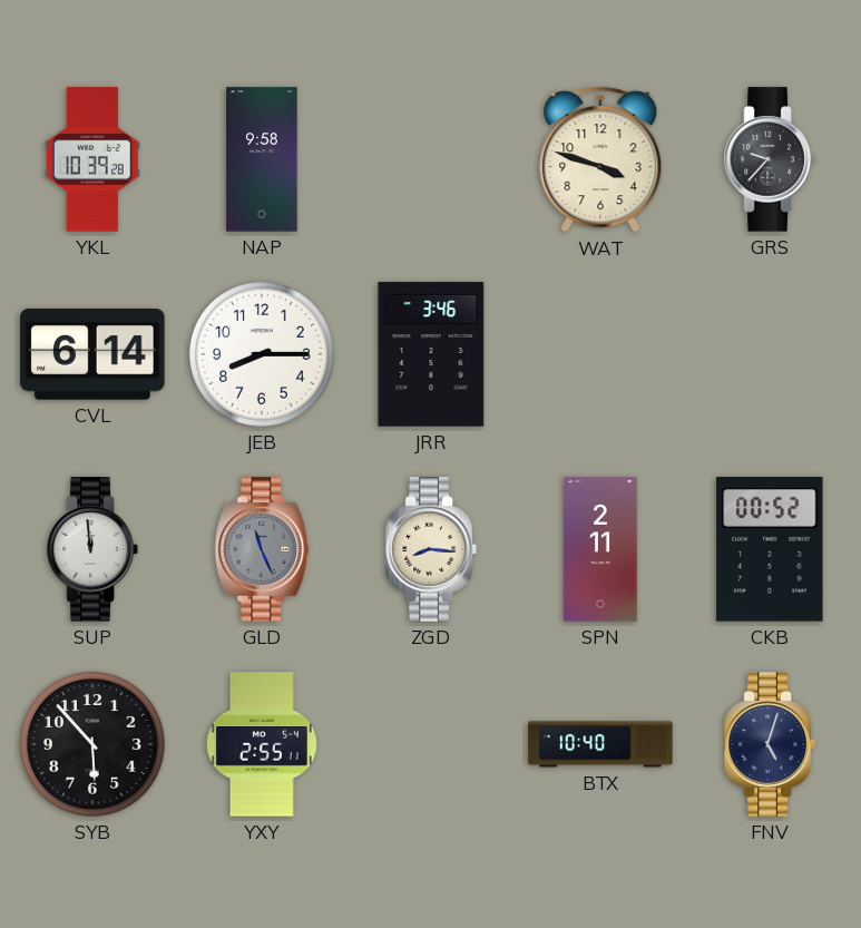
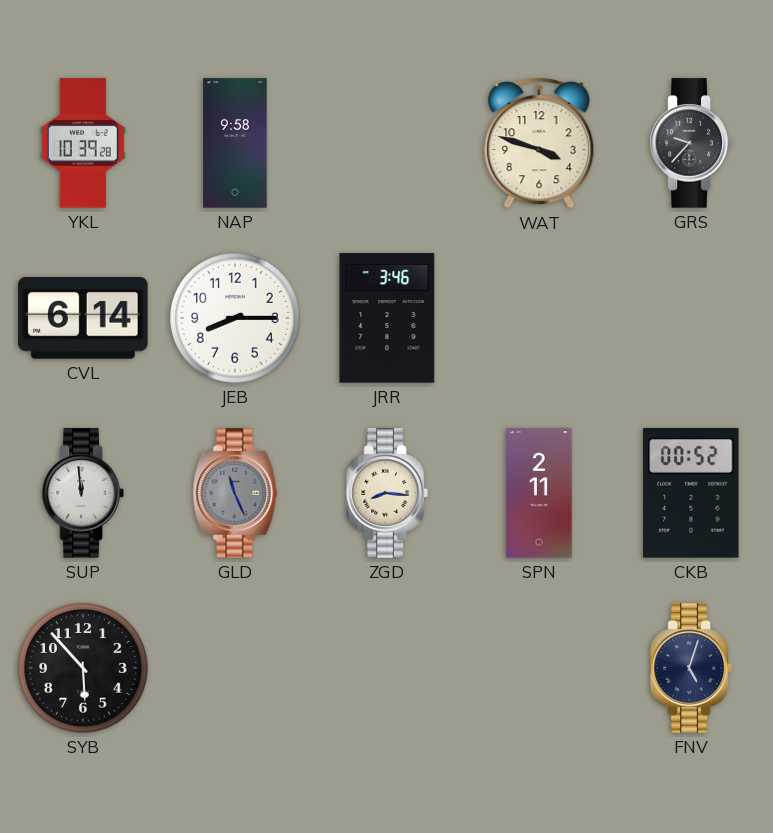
YXY: 2:55 -> none
BTX: 10:40 -> none
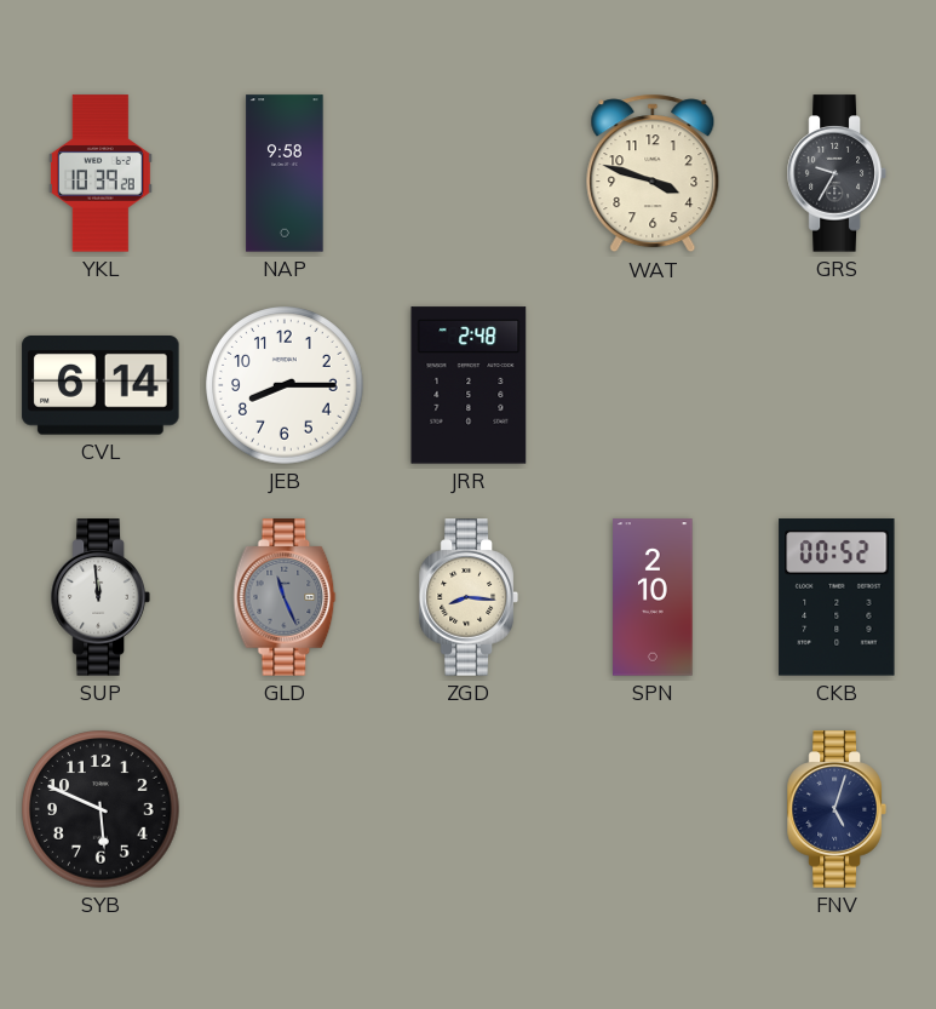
GRS: 9:37 -> 9:35
JRR: 3:46 -> 2:48
SPN: 2:11 -> 2:10
SYB: 5:53 -> 5:49
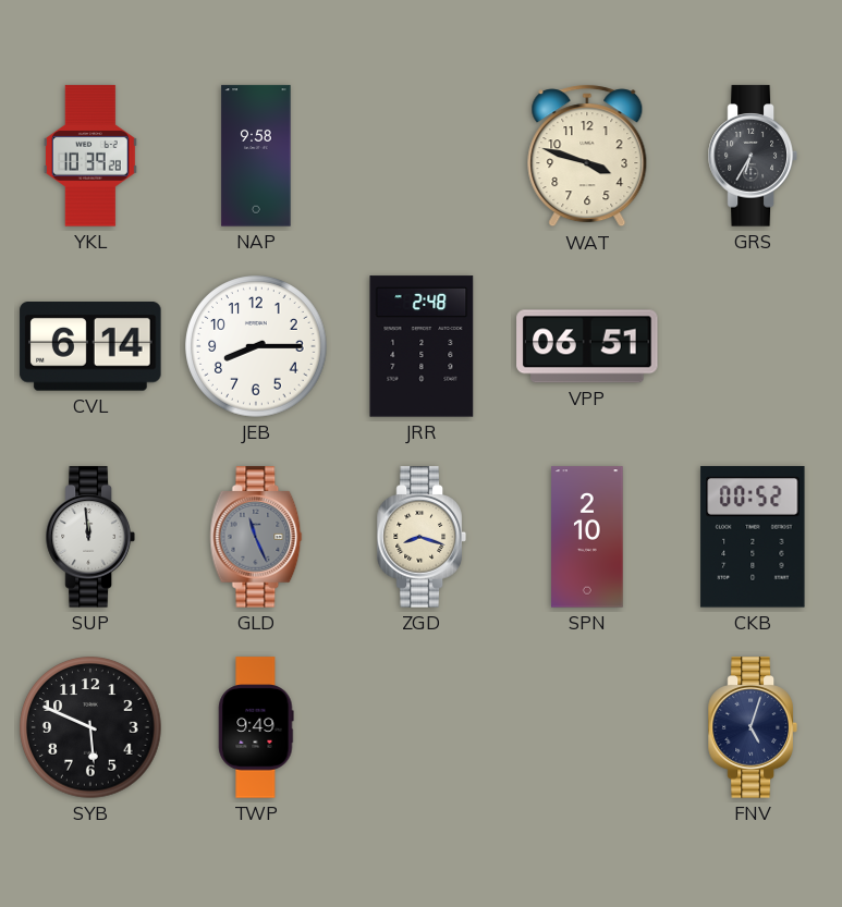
GRS: 9:35 -> 6:35
VPP: none -> 06:51
ZGD: 8:16 -> 8:18
TWP: none -> 9:49
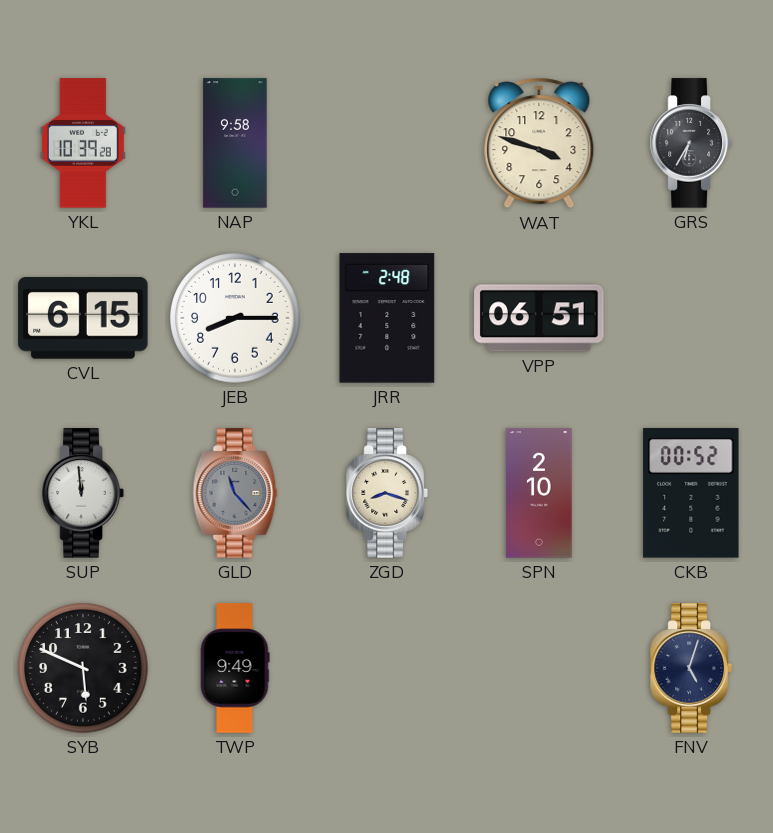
CVL: 6:14 -> 6:15
GLD: 11:26 -> 11:23
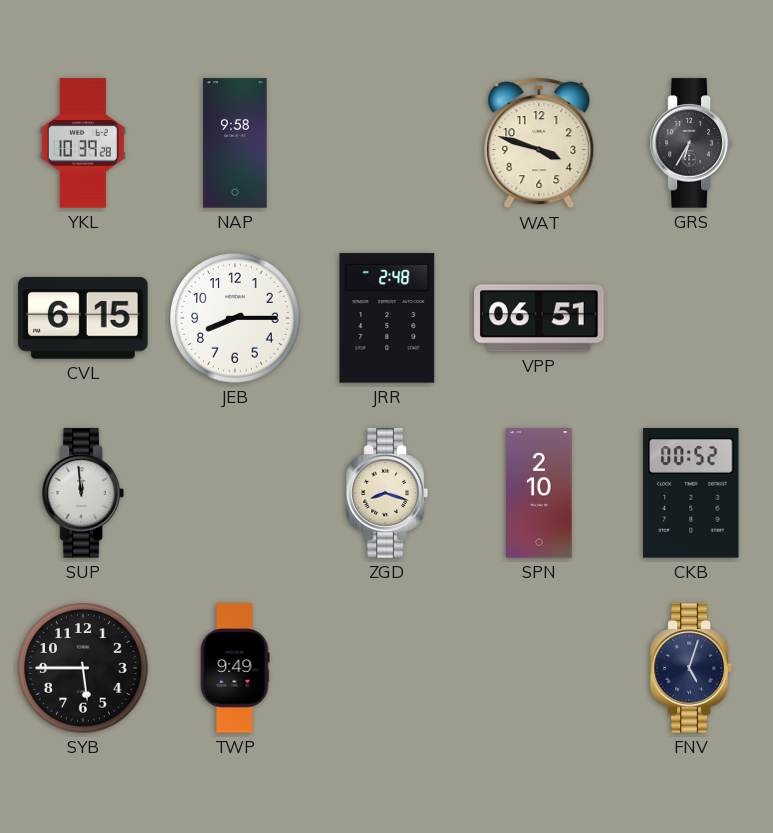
GLD: 11:23 -> none
SYB: 5:49 -> 5:45
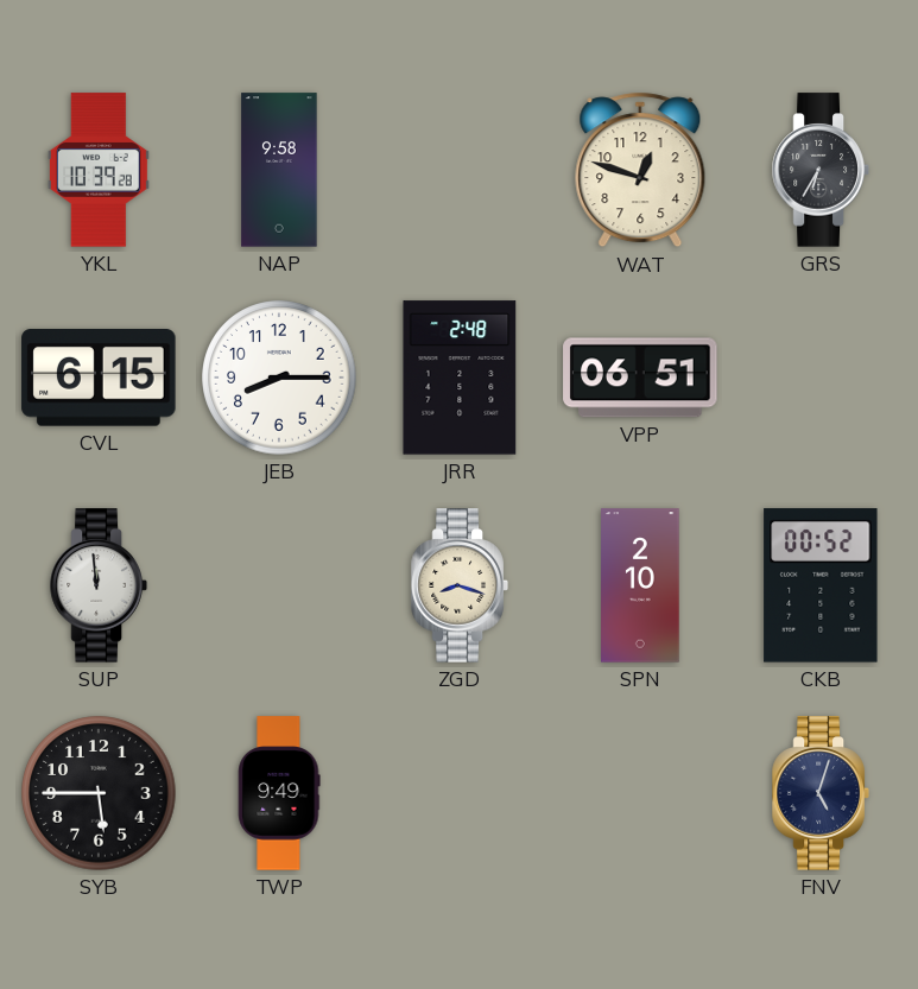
WAT: 3:48 -> 12:48
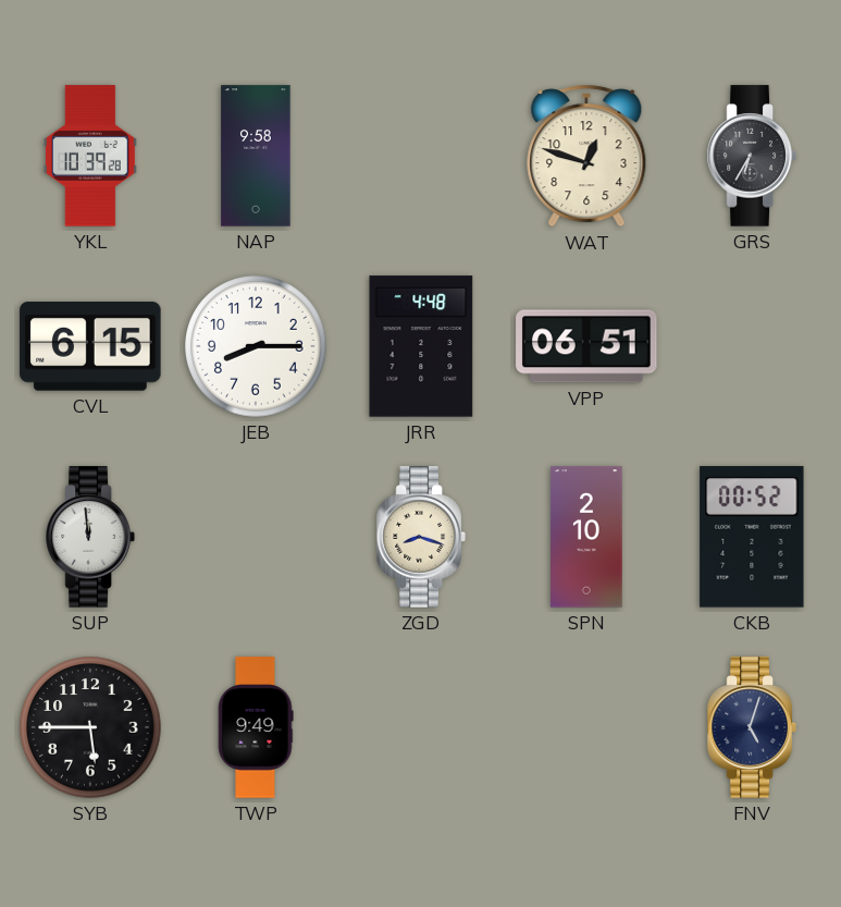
JRR: 2:48 -> 4:48
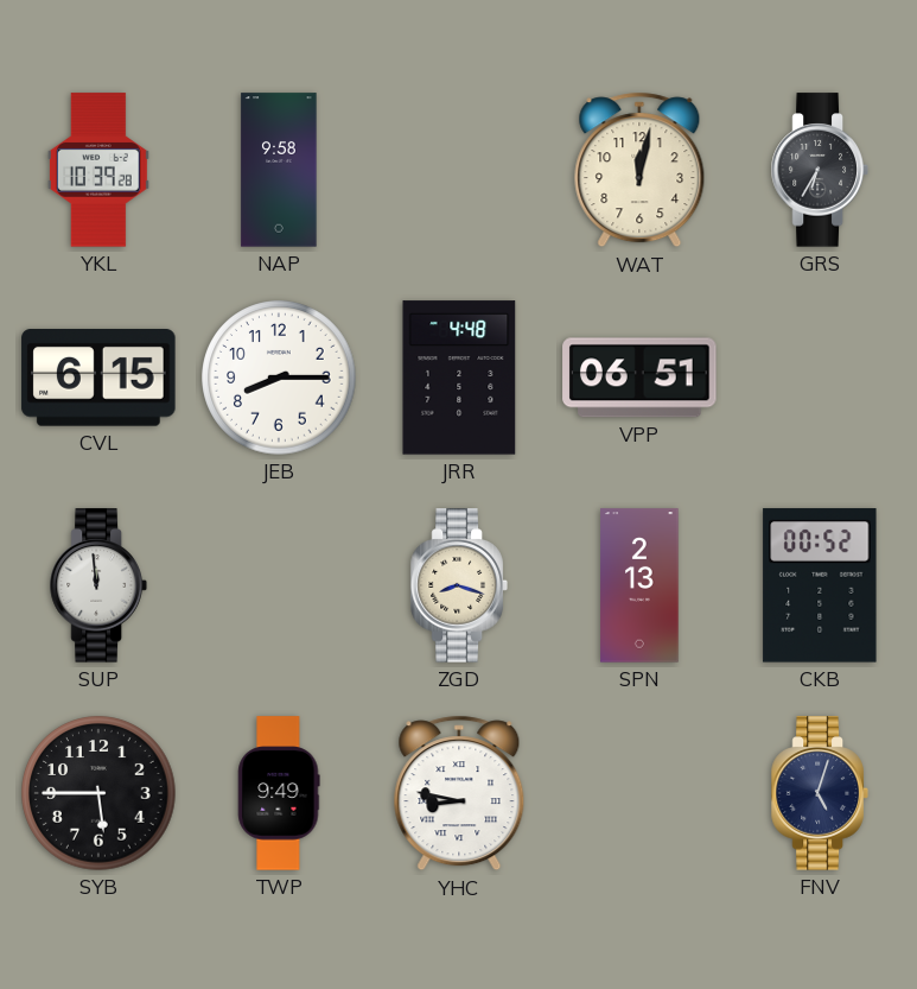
WAT: 12:48 -> 12:02
SPN: 2:10 -> 2:13
YHC: none -> 8:47
